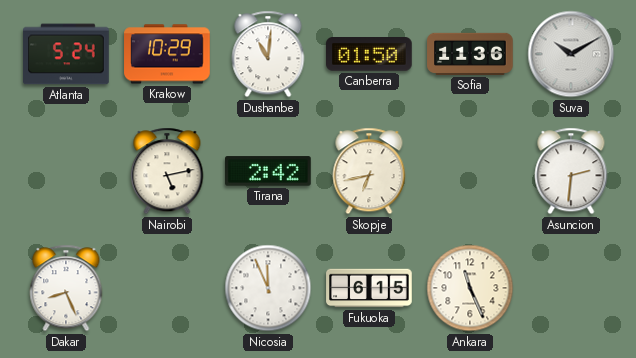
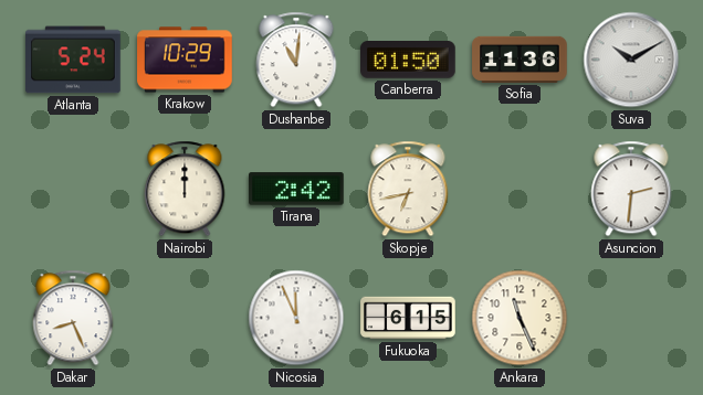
Nairobi: 5:13 -> 12:00
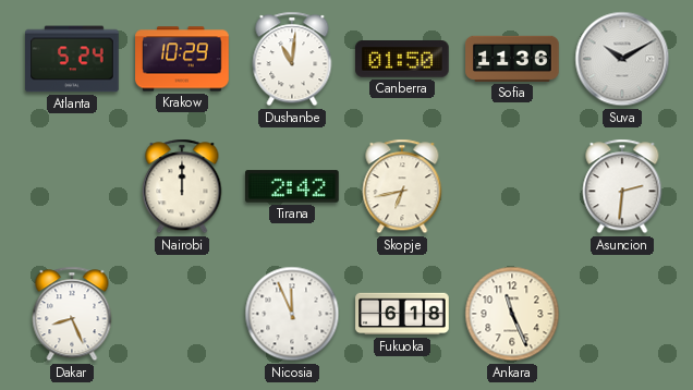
Fukuoka: 6:15 -> 6:18
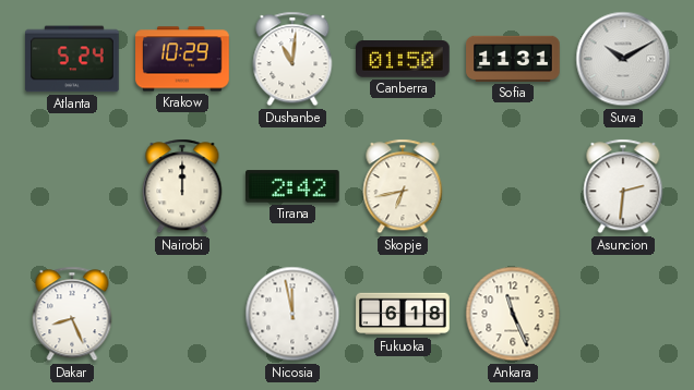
Sofia: 11:36 -> 11:31
Nicosia: 11:56 -> 11:58
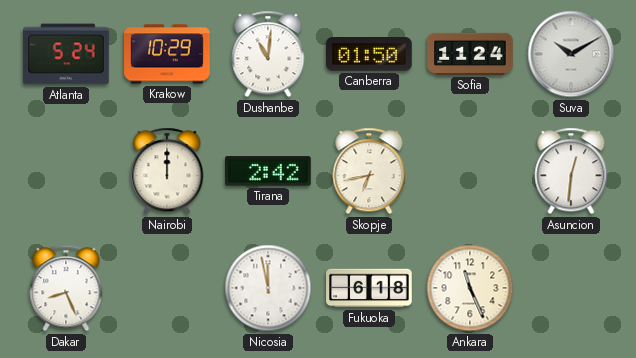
Sofia: 11:31 -> 11:24
Asuncion: 2:31 -> 12:31
